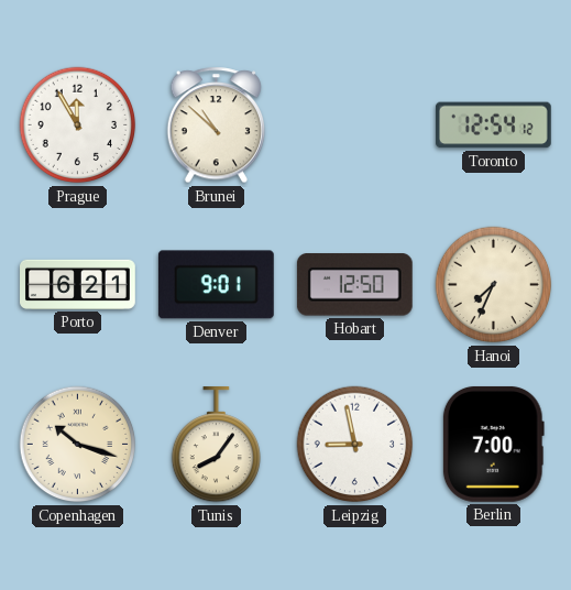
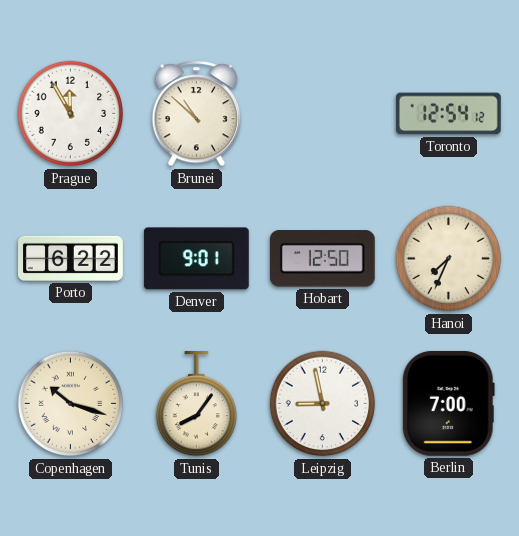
Porto: 6:21 -> 6:22
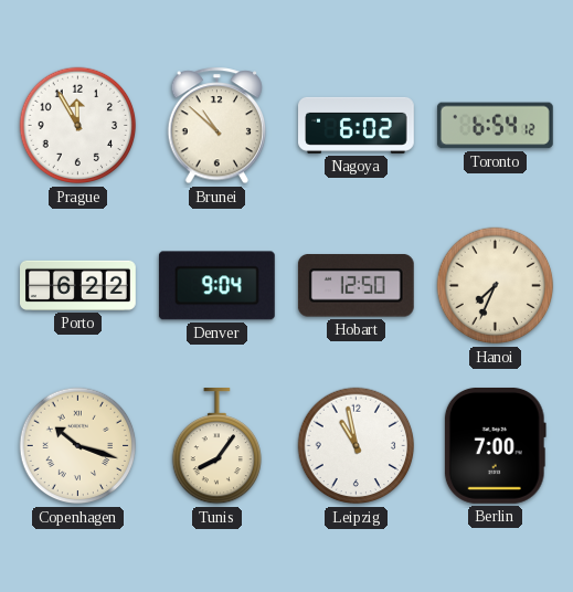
Nagoya: none -> 6:02
Toronto: 12:54 -> 6:54
Denver: 9:01 -> 9:04
Leipzig: 8:58 -> 10:58
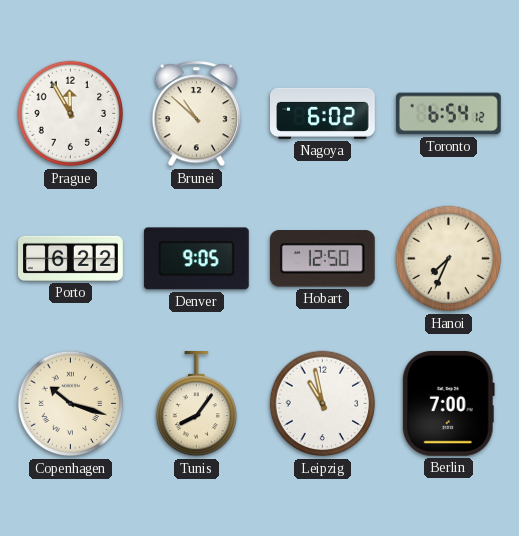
Denver: 9:04 -> 9:05
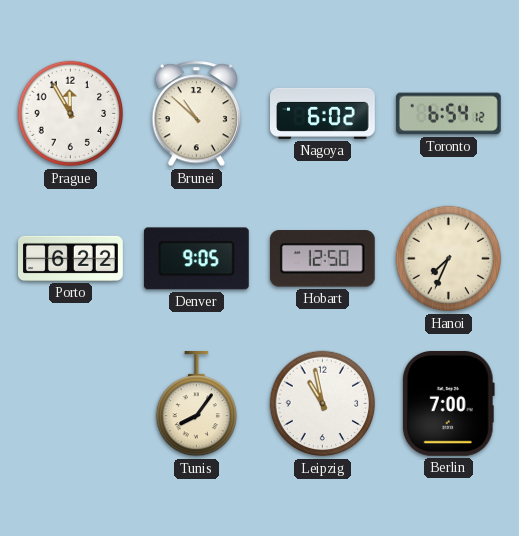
Copenhagen: 10:18 -> none
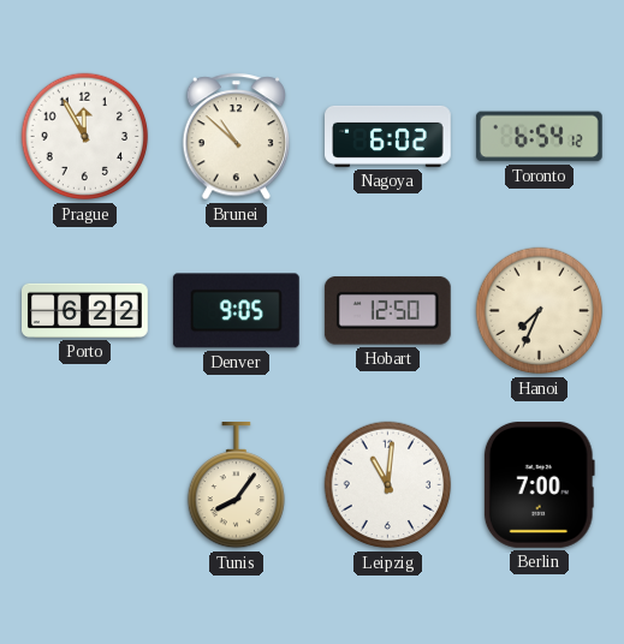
Leipzig: 10:58 -> 11:01
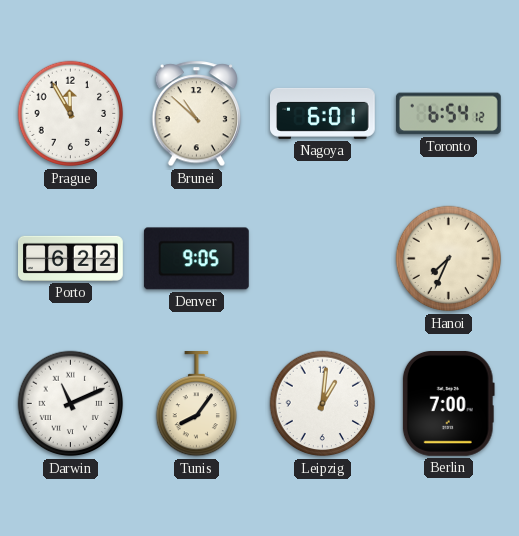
Nagoya: 6:02 -> 6:01
Hobart: 12:50 -> none
Darwin: none -> 11:11
Leipzig: 11:01 -> 1:01
